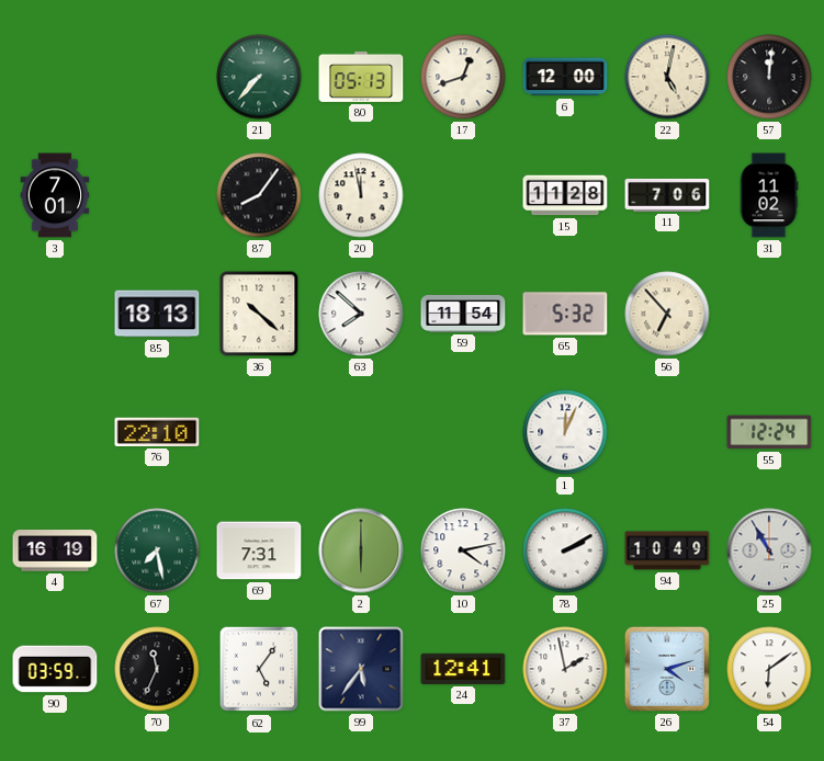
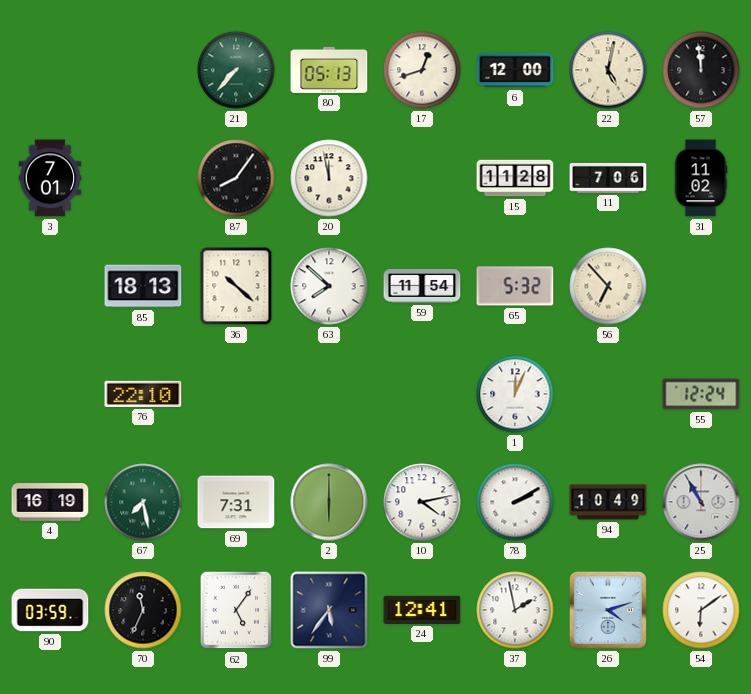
57: 12:01 -> 11:59
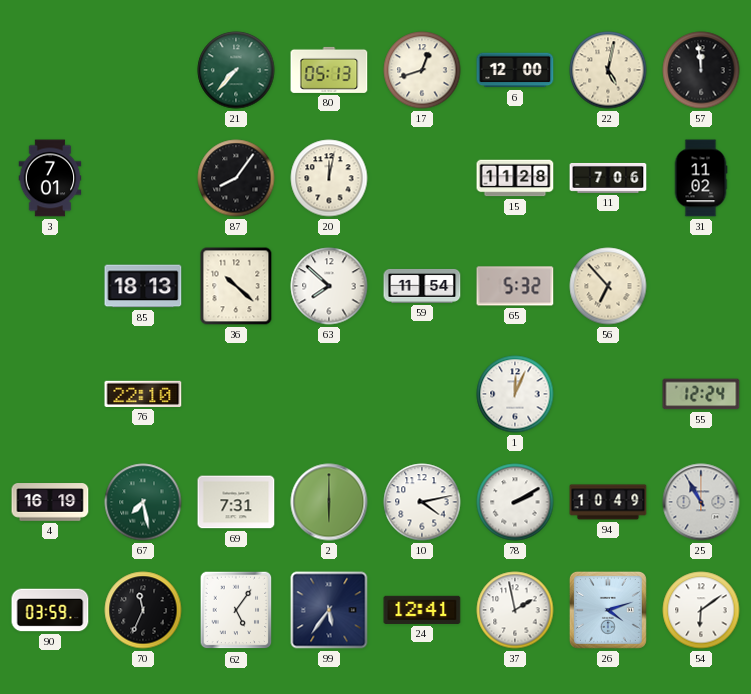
20: 11:58 -> 12:02
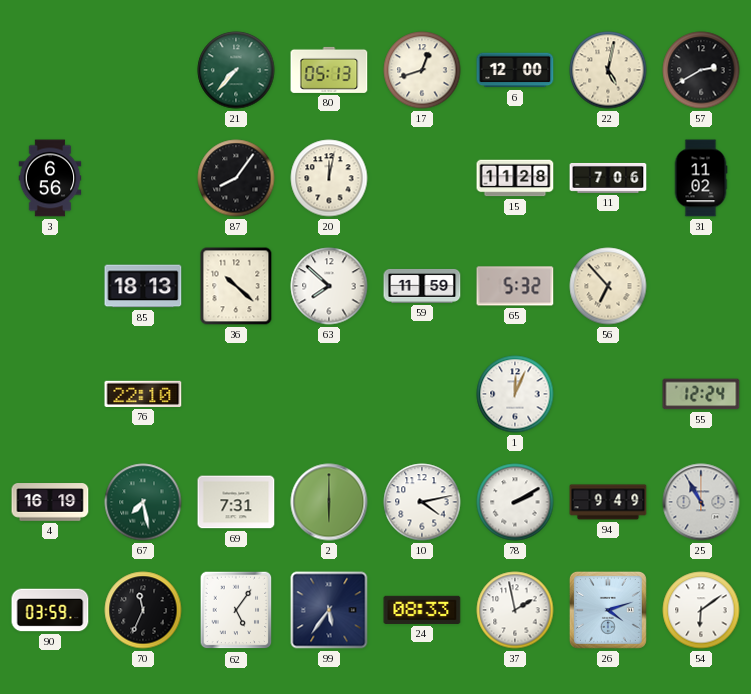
57: 11:59 -> 2:40
3: 7:01 -> 6:56
59: 11:54 -> 11:59
94: 10:49 -> 9:49
24: 12:41 -> 08:33
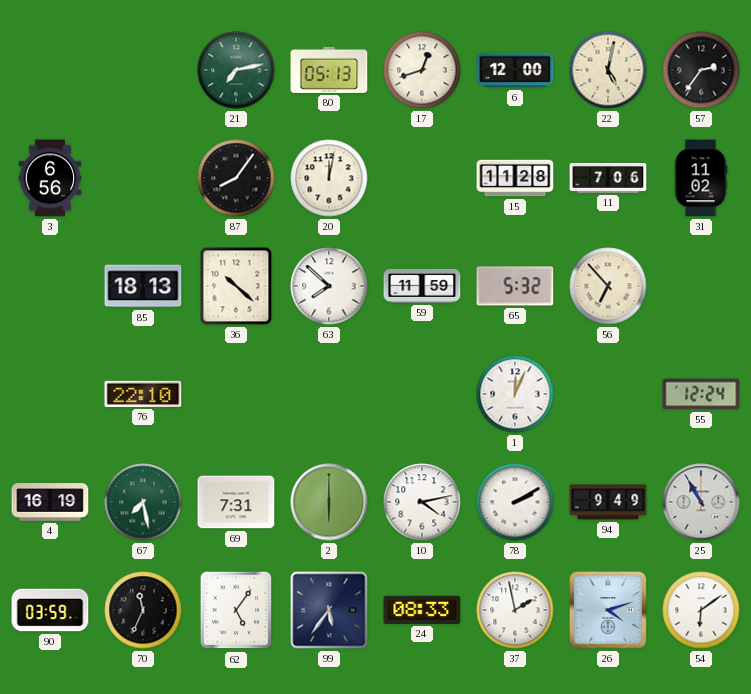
21: 7:37 -> 7:13
57: 2:40 -> 2:36
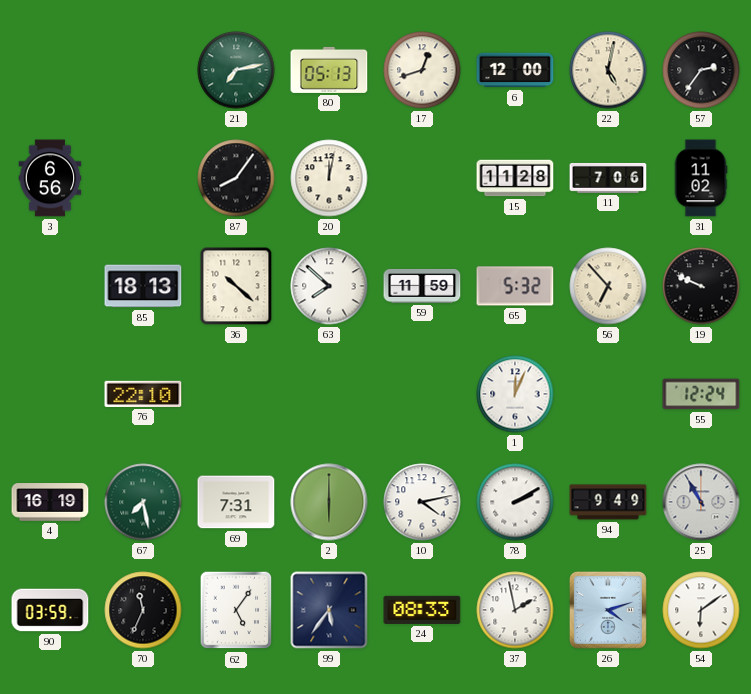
19: none -> 9:49
